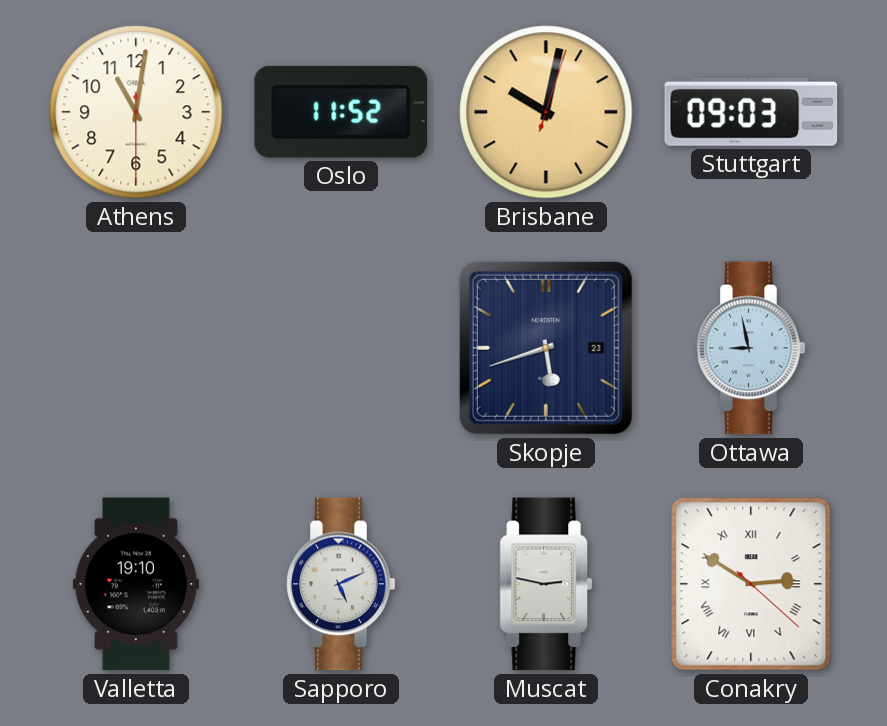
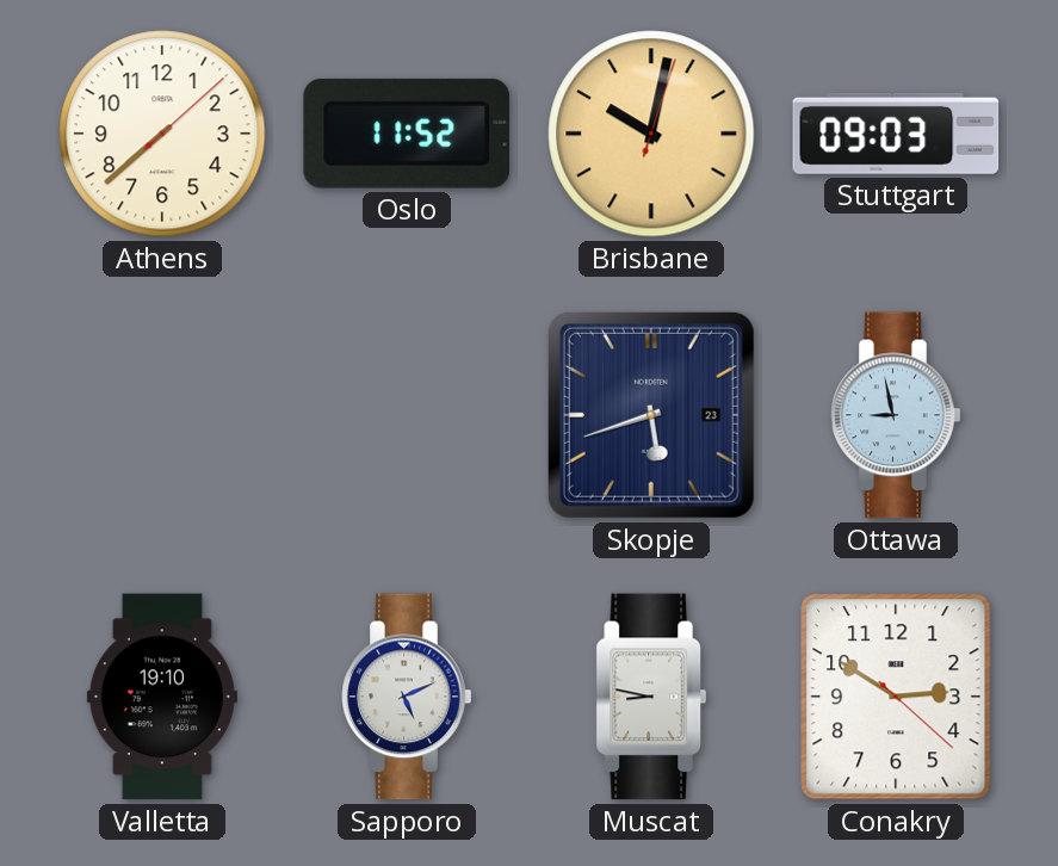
Athens: 11:01 -> 7:38
Muscat: 2:47 -> 8:47
Conakry numerals: Roman -> Arabic
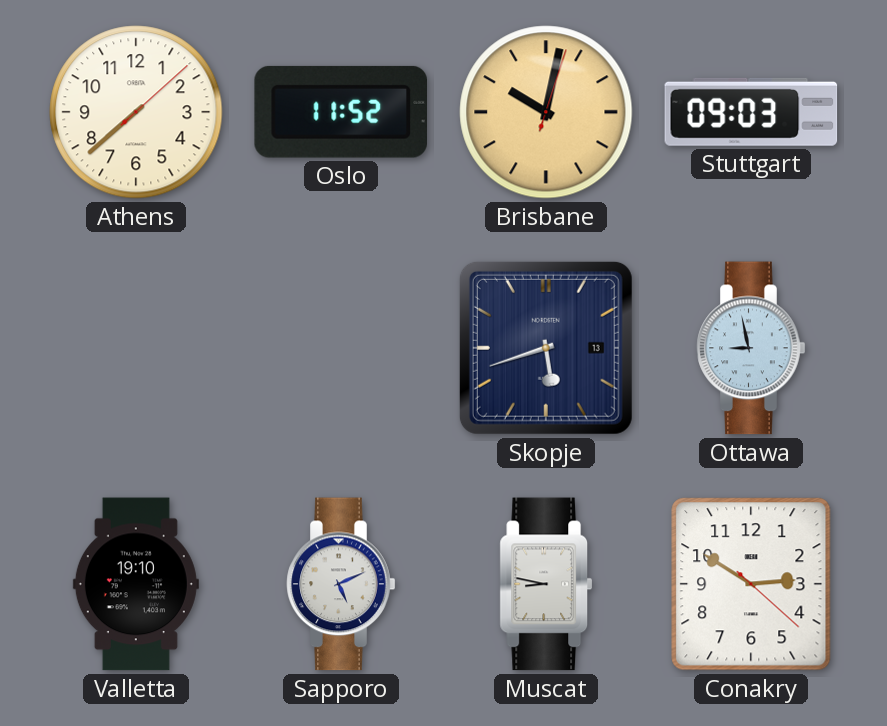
Skopje date: 23 -> 13
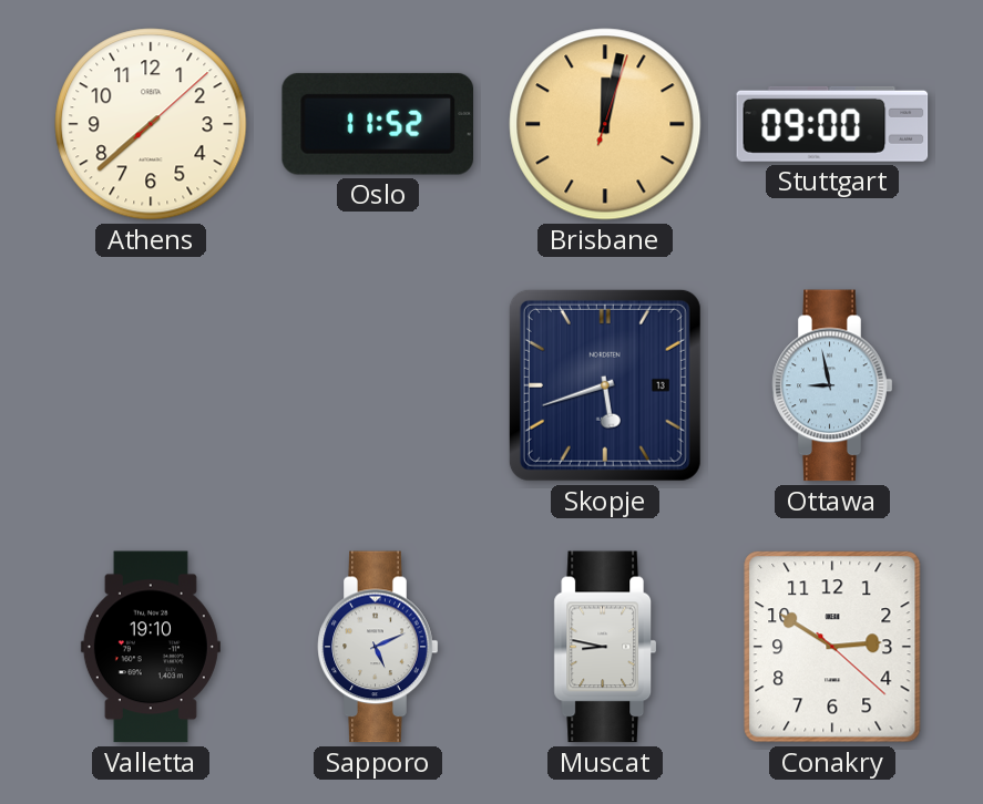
Brisbane: 10:02 -> 12:02
Stuttgart: 09:03 -> 09:00
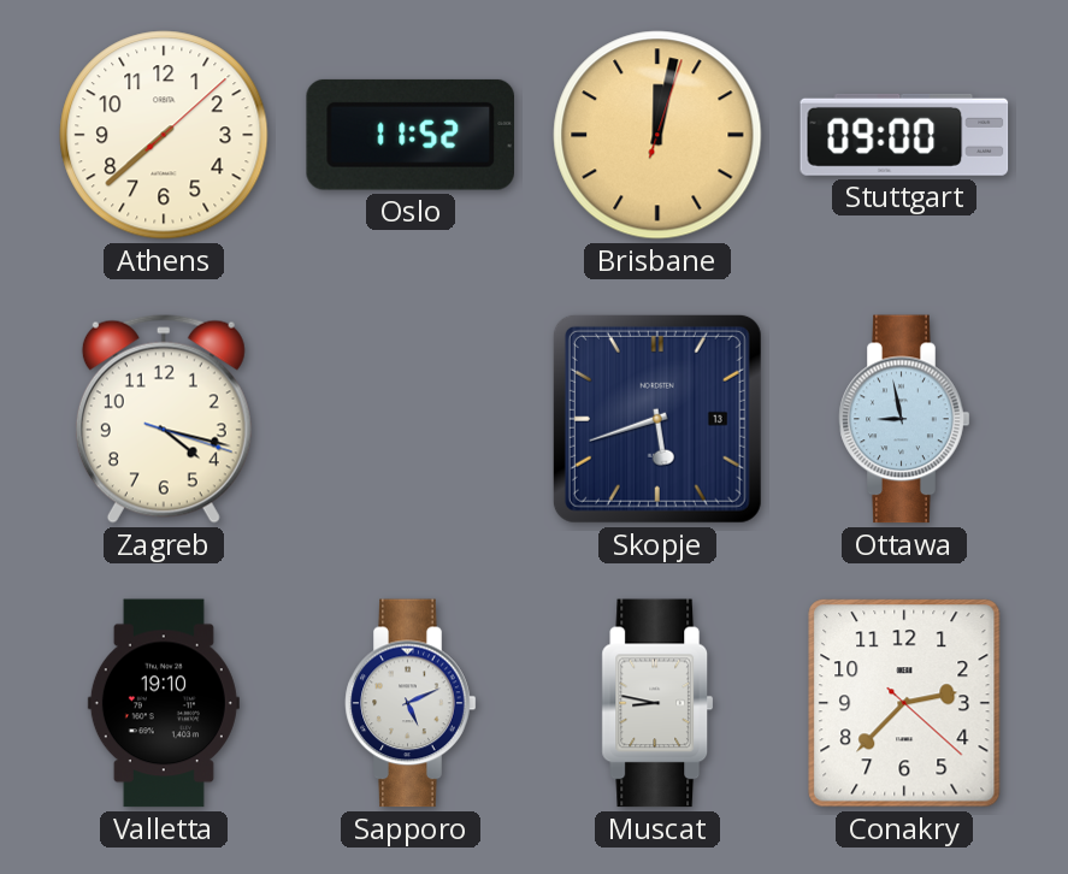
Zagreb: none -> 4:17
Conakry: 2:50 -> 2:37
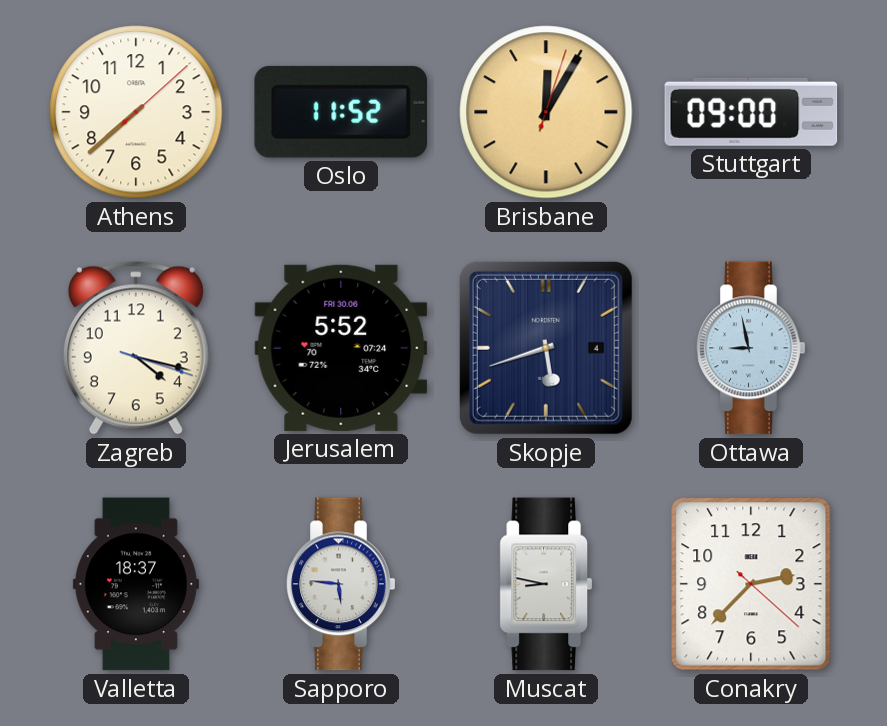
Brisbane: 12:02 -> 12:05
Jerusalem: none -> 5:52
Skopje date: 13 -> 4
Valletta: 19:10 -> 18:37
Sapporo: 5:11 -> 5:46
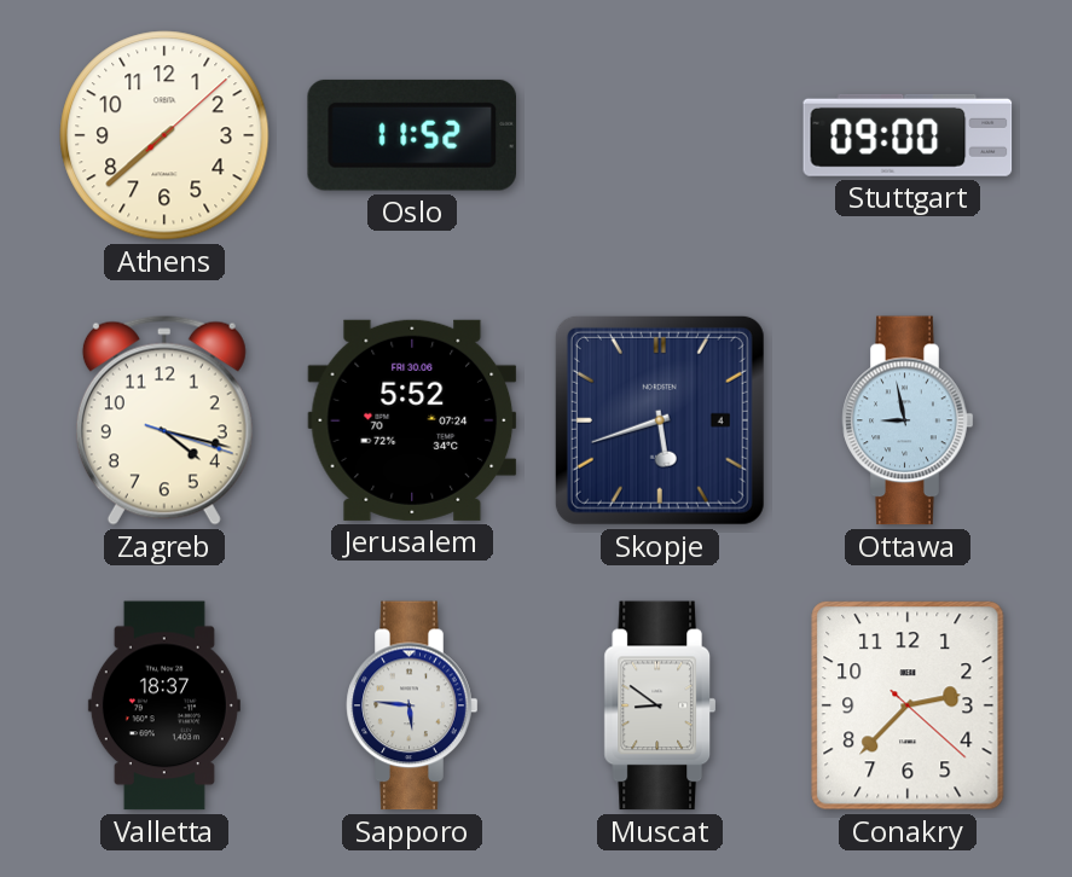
Brisbane: 12:05 -> none
Muscat: 8:47 -> 8:51
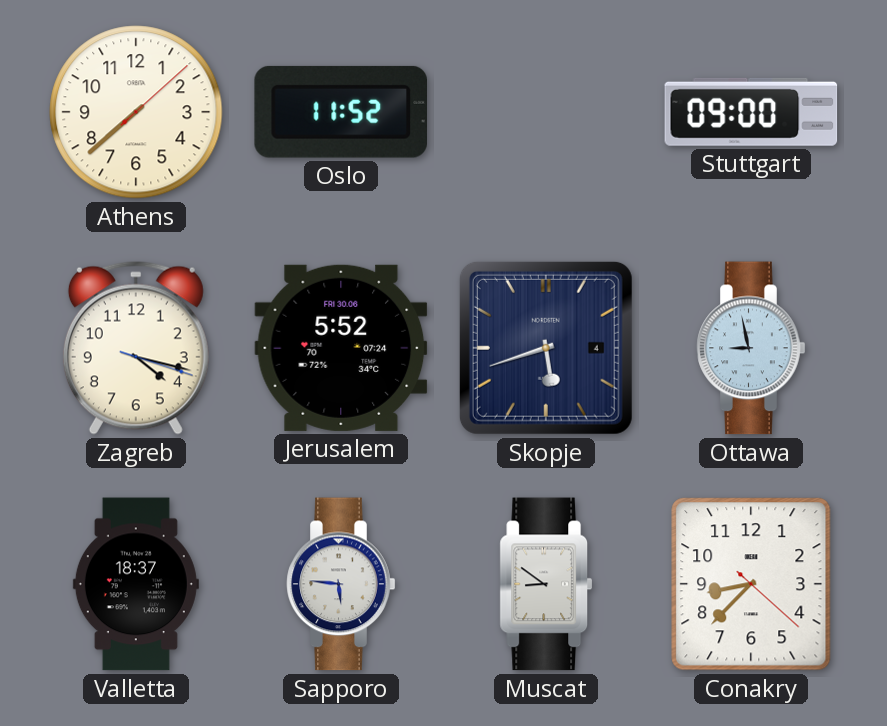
Conakry: 2:37 -> 8:37
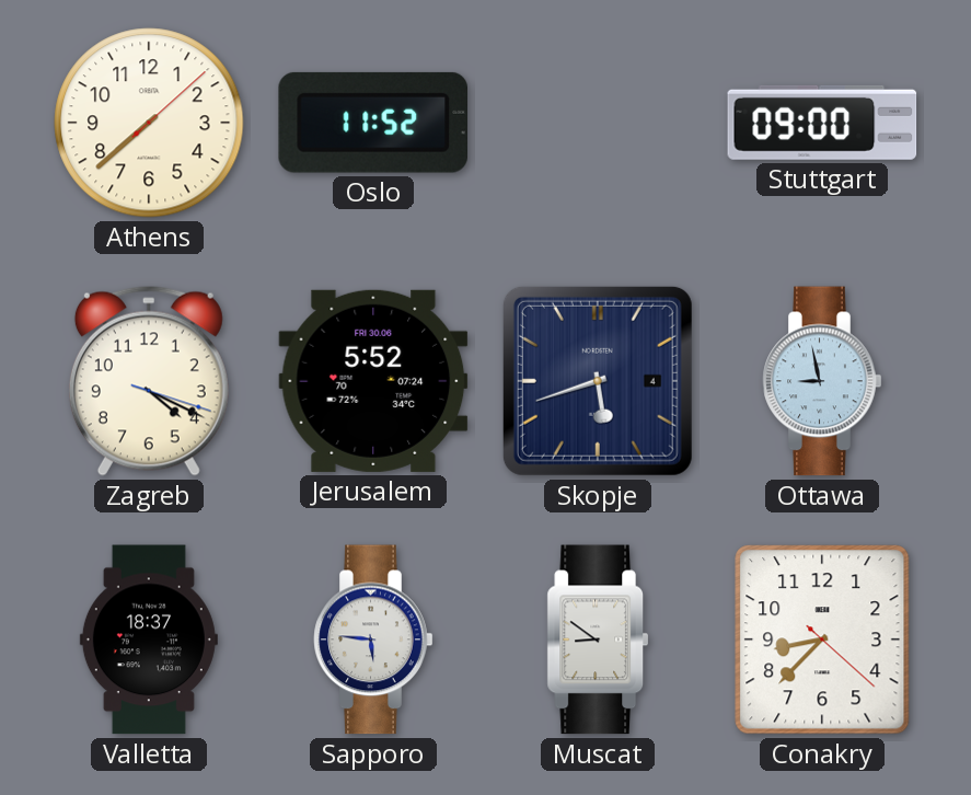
Zagreb: 4:17 -> 4:19
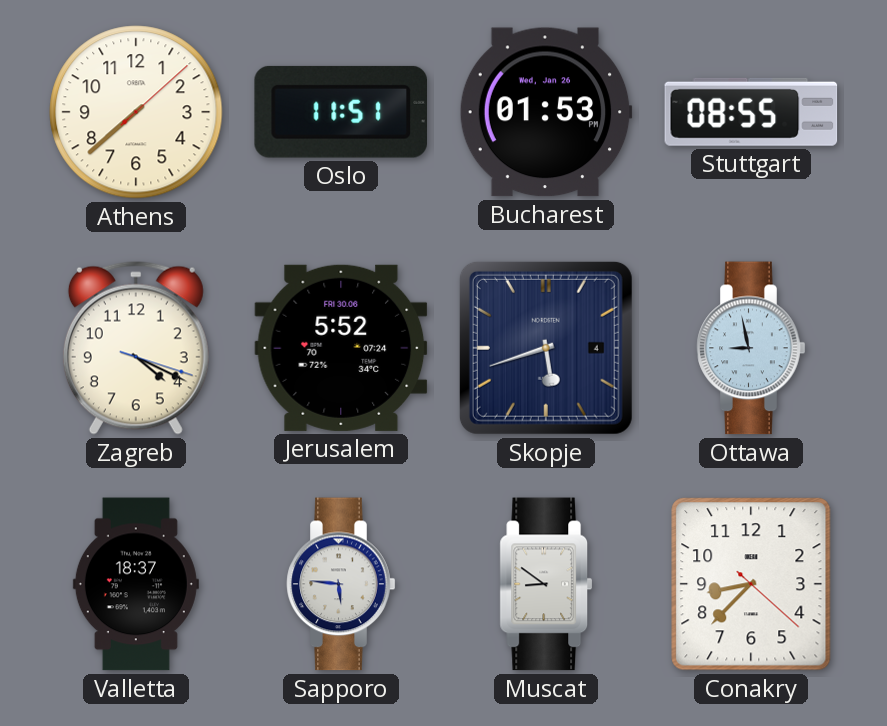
Oslo: 11:52 -> 11:51
Bucharest: none -> 01:53
Stuttgart: 09:00 -> 08:55
